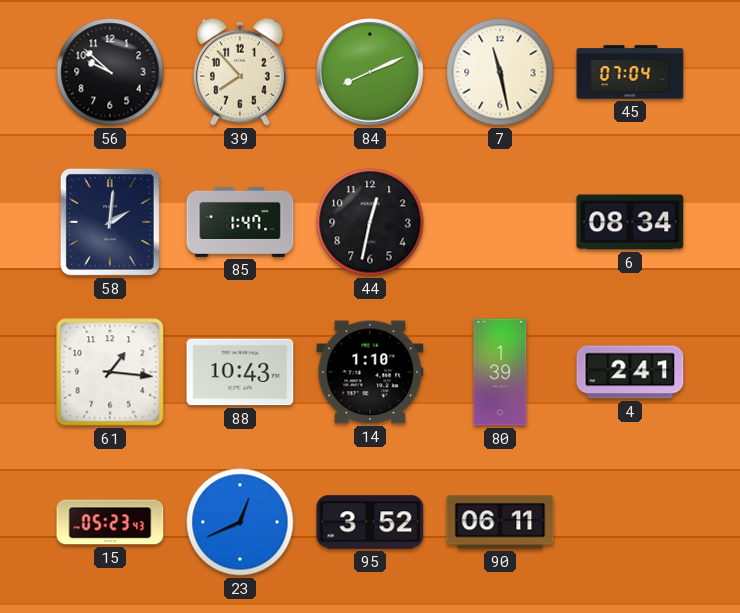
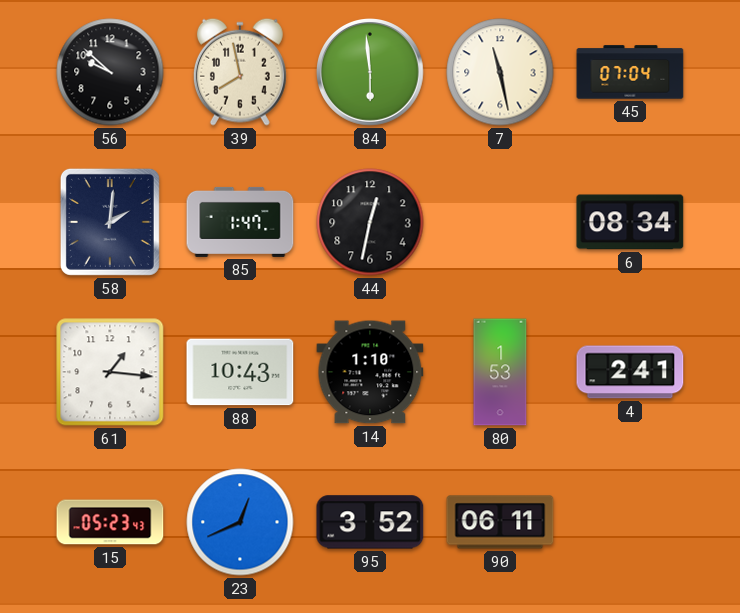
39: 7:53 -> 7:58
84: 8:11 -> 5:59
80: 1:39 -> 1:53
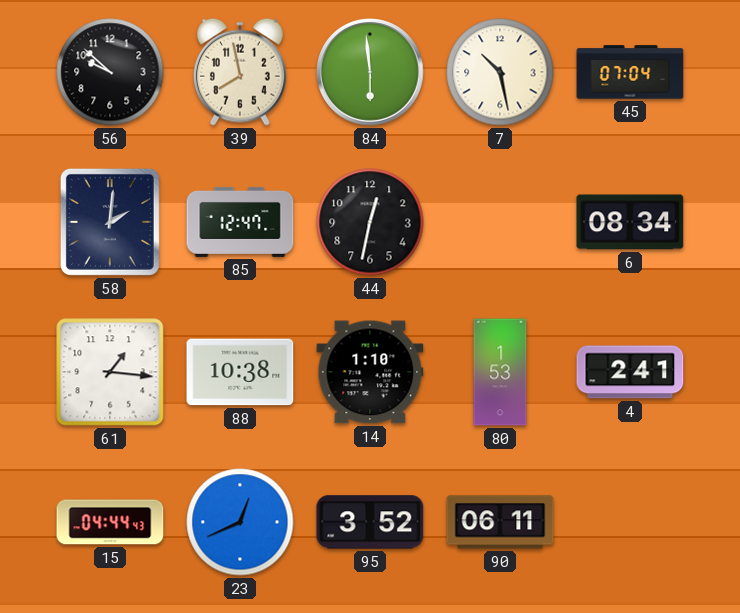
7: 11:28 -> 10:28
85: 1:47 -> 12:47
88: 10:43 -> 10:38
15: 05:23 -> 04:44
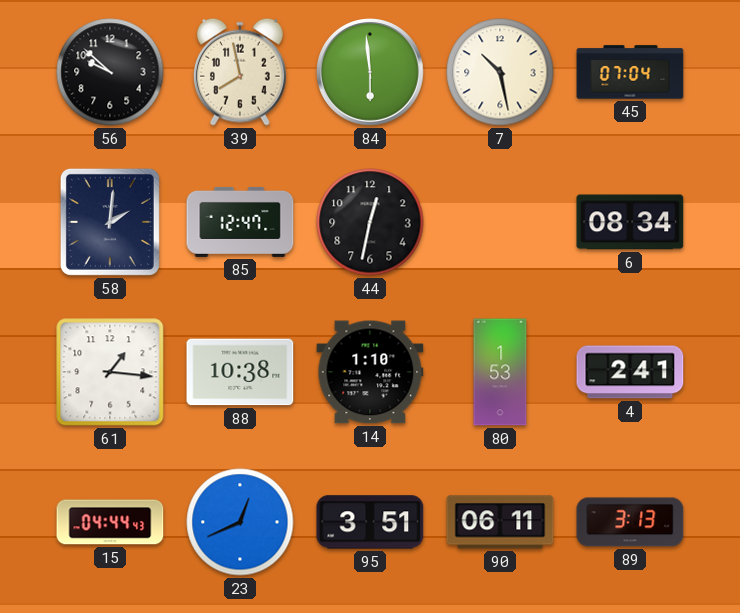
95: 3:52 -> 3:51
89: none -> 3:13
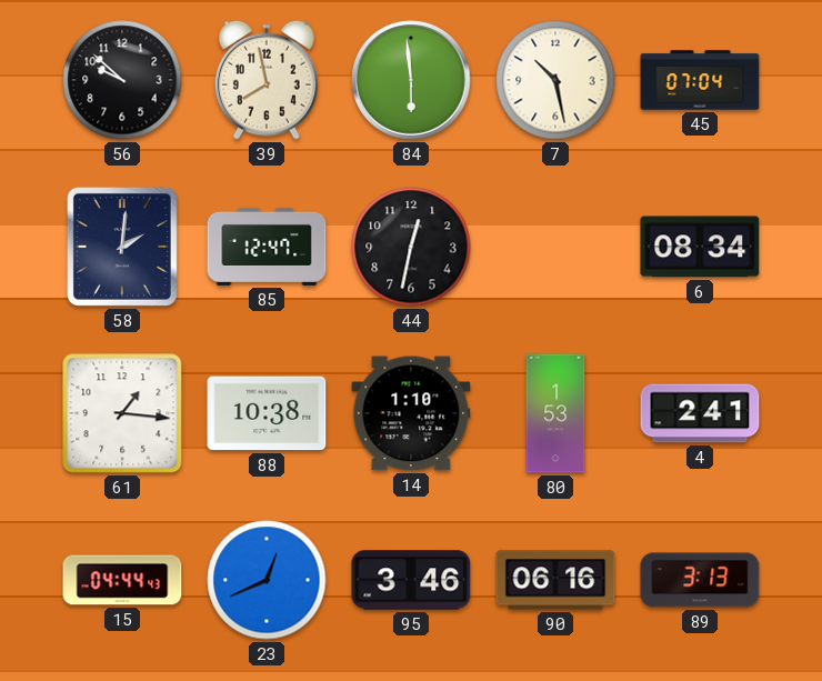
95: 3:51 -> 3:46
90: 06:11 -> 06:16
